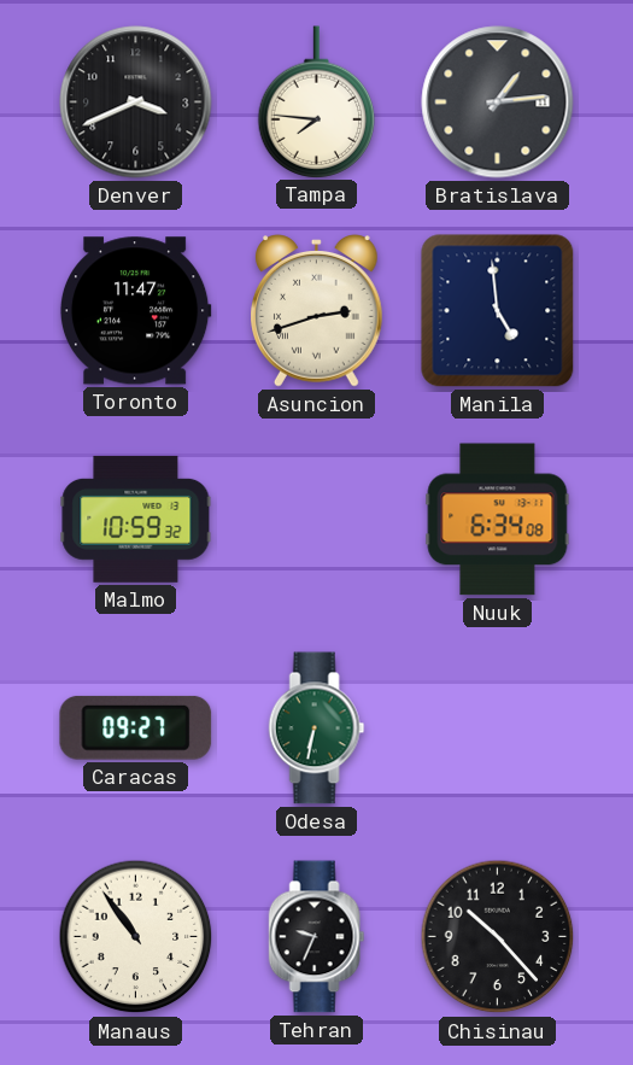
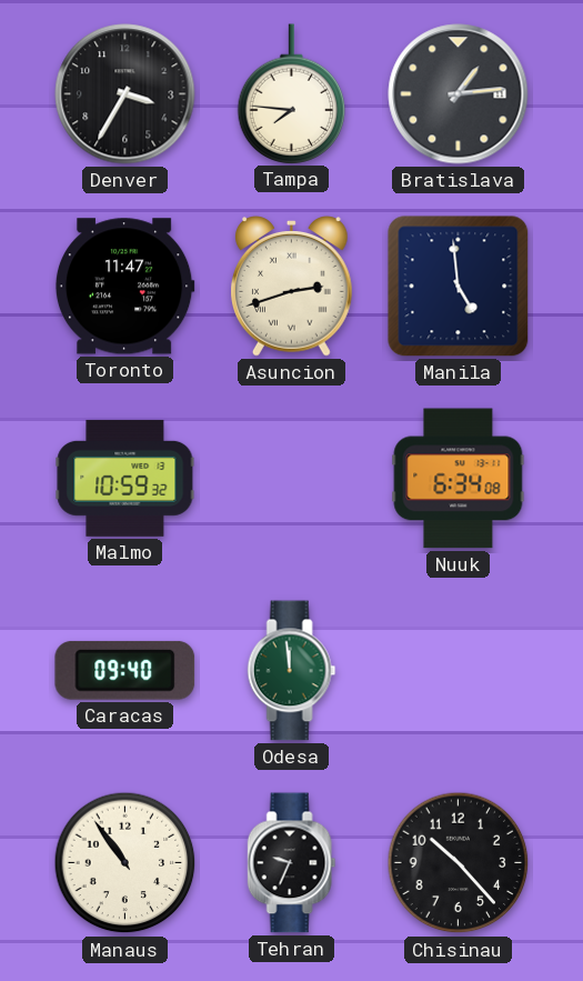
Denver: 3:41 -> 3:35
Caracas: 09:27 -> 09:40
Odesa: 6:32 -> 11:59
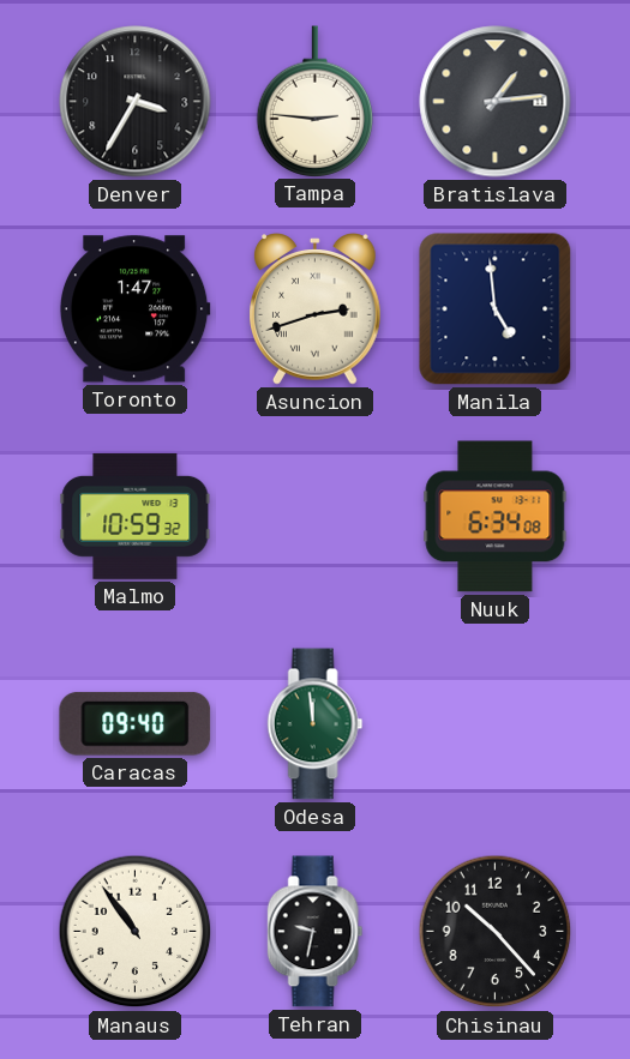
Tampa: 7:46 -> 2:46
Toronto: 11:47 -> 1:47
Tehran: 9:34 -> 9:32
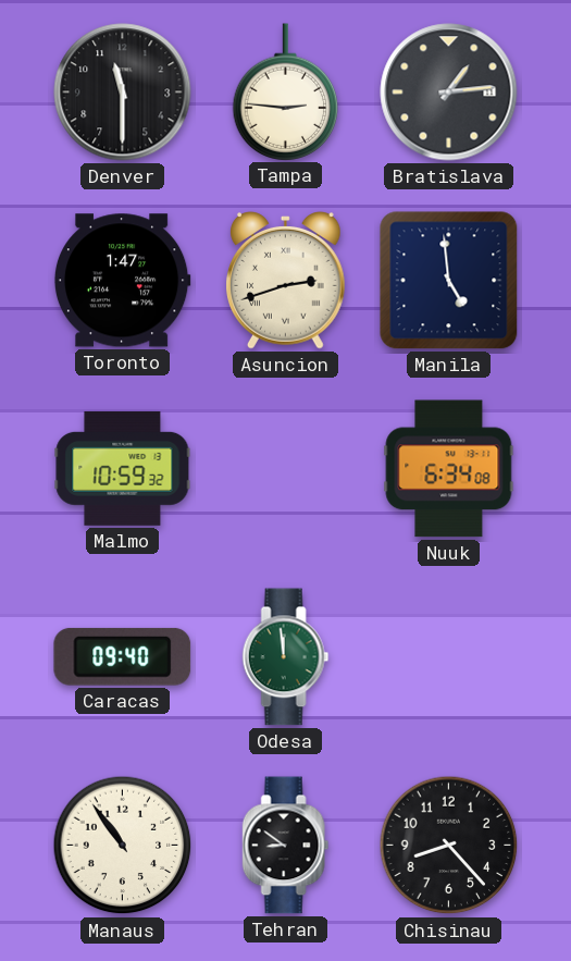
Denver: 3:35 -> 11:30
Tehran: 9:32 -> 8:51
Chisinau: 10:23 -> 8:23
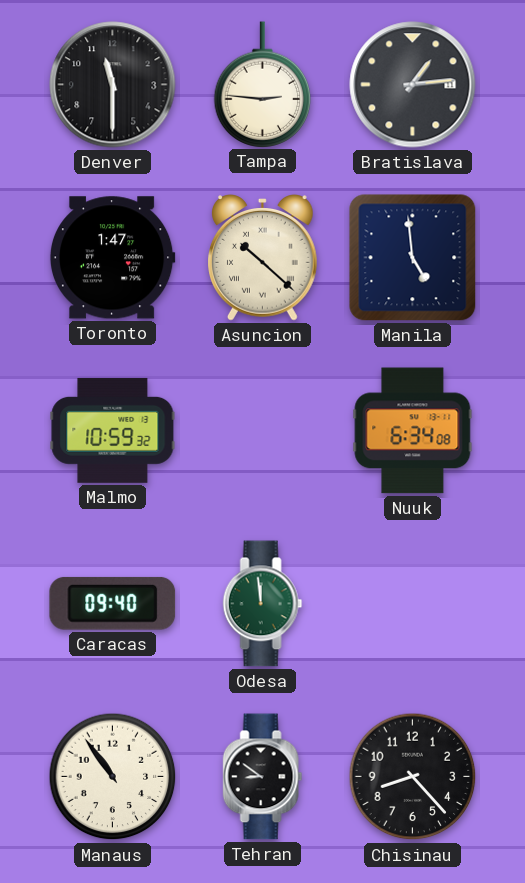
Asuncion: 2:42 -> 10:22
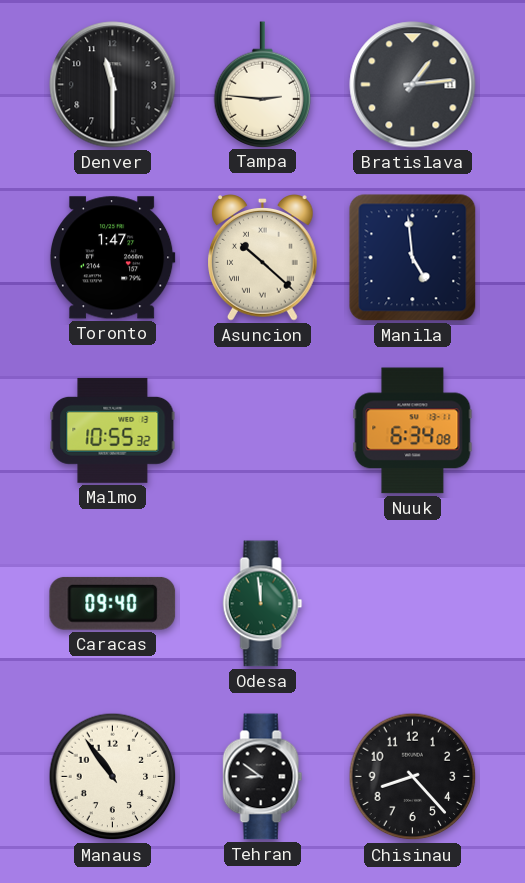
Malmo: 10:59 -> 10:55
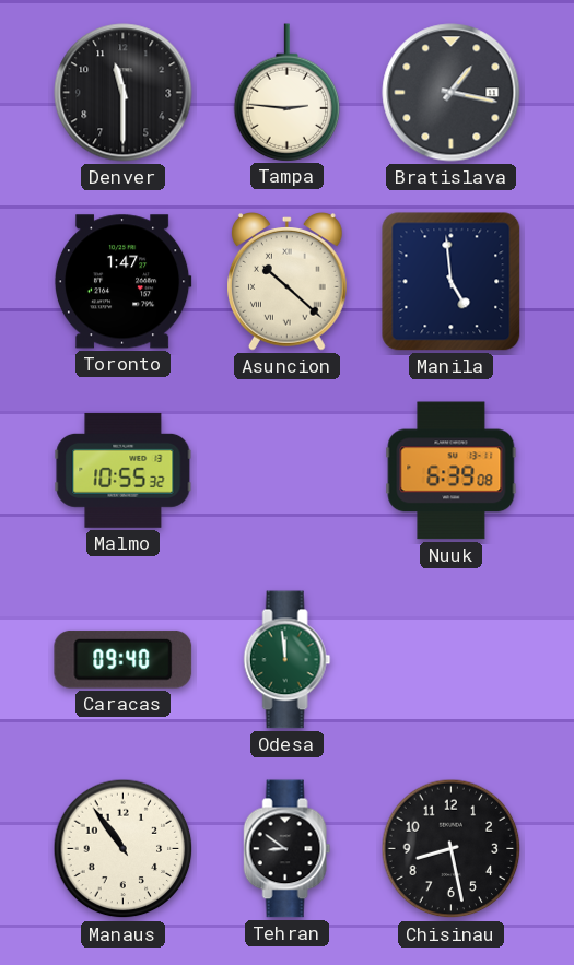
Bratislava: 1:14 -> 1:17
Nuuk: 6:34 -> 6:39
Chisinau: 8:23 -> 8:28
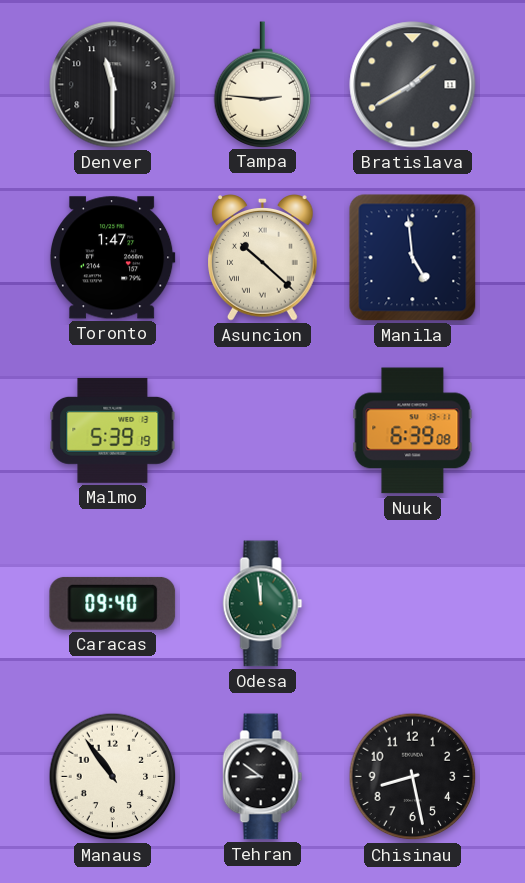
Bratislava: 1:17 -> 1:40
Malmo: 10:55 -> 5:39
